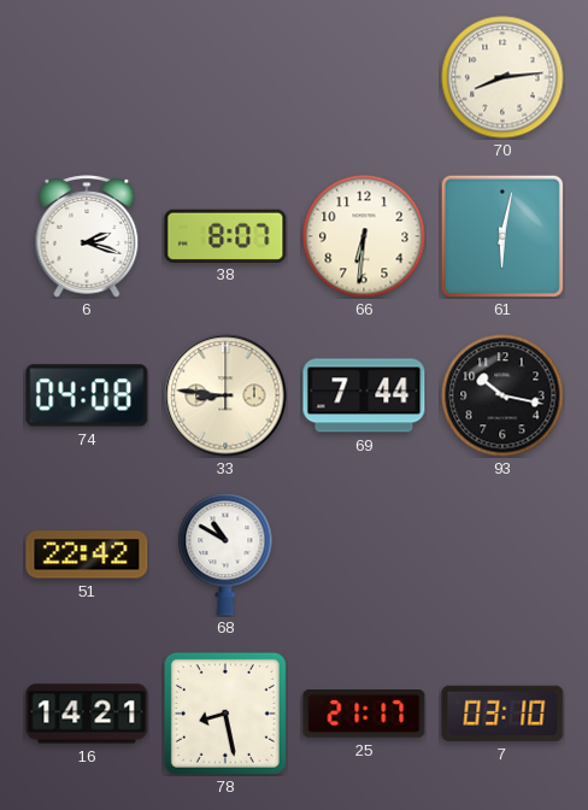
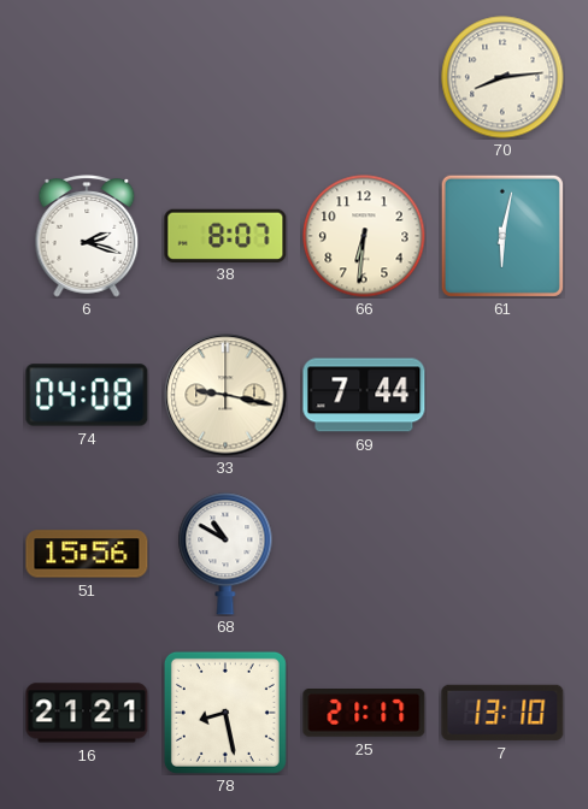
33: 8:46 -> 9:17
93: 10:17 -> none
51: 22:42 -> 15:56
16: 14:21 -> 21:21
7: 03:10 -> 13:10
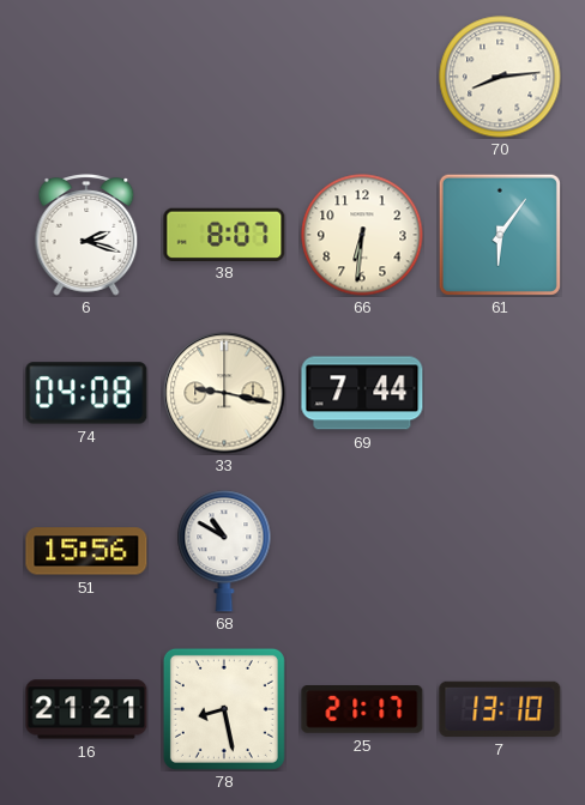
61: 6:02 -> 6:06
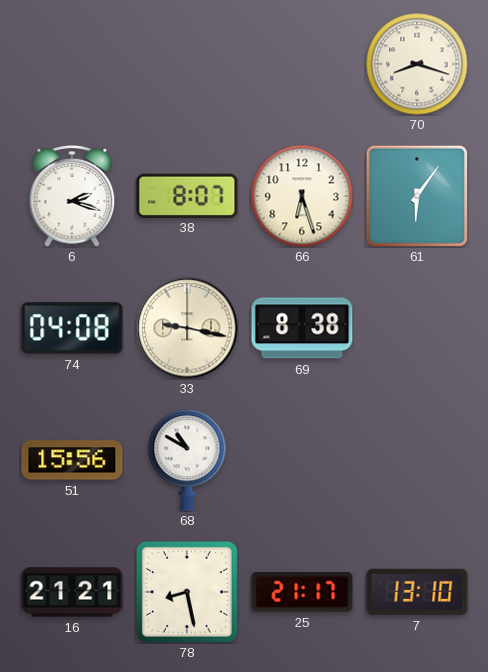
70: 8:14 -> 8:18
66: 6:31 -> 6:27
69: 7:44 -> 8:38
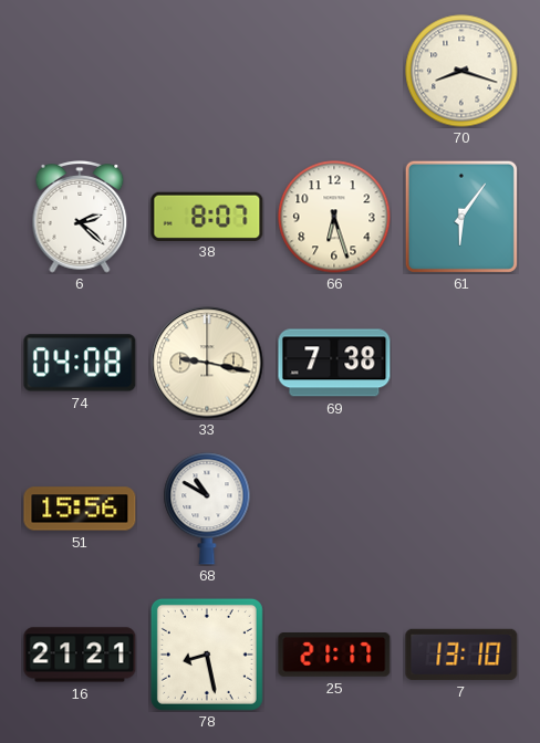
6: 2:18 -> 2:22
69: 8:38 -> 7:38
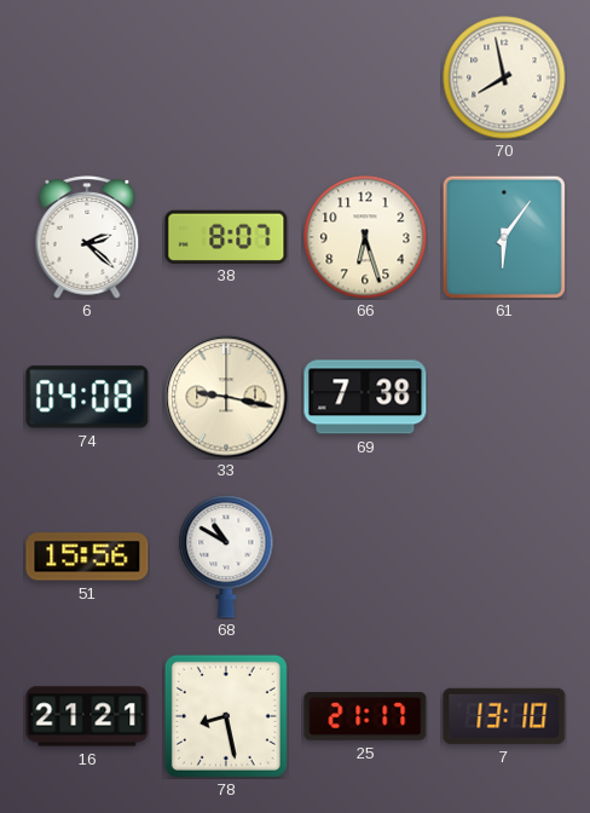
70: 8:18 -> 7:58
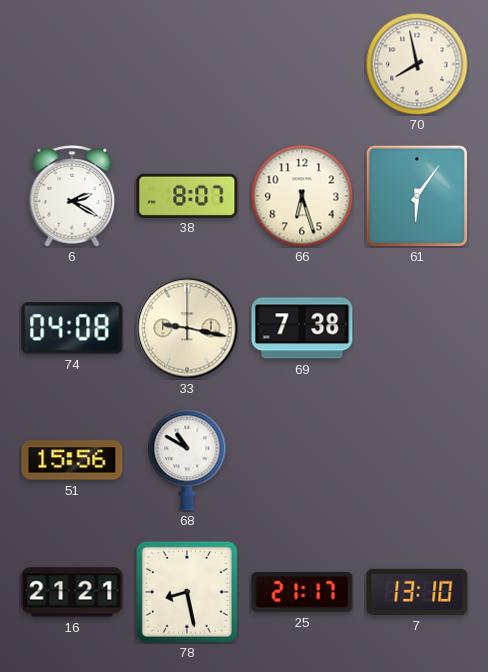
6: 2:22 -> 2:20
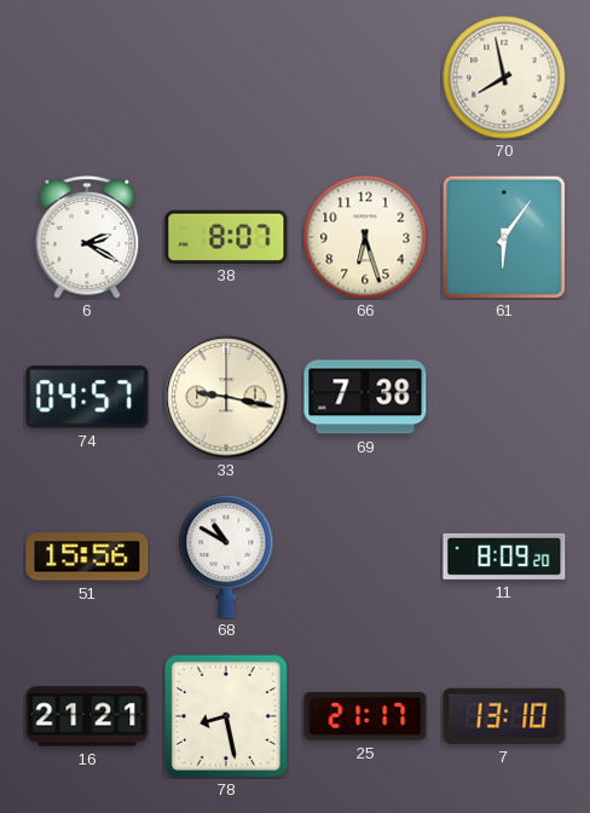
74: 04:08 -> 04:57
11: none -> 8:09
